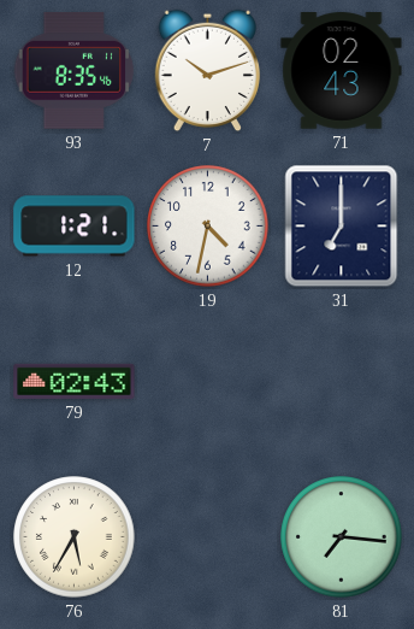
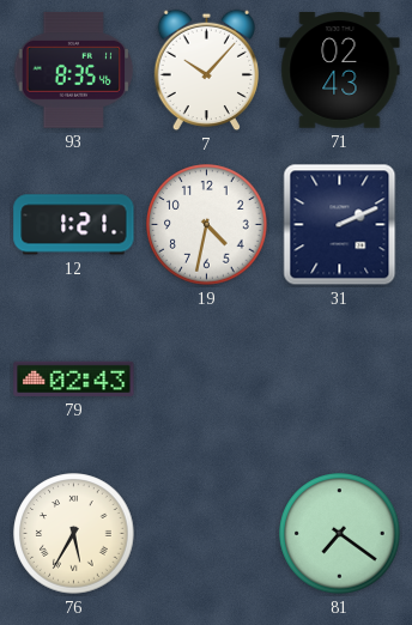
7: 10:12 -> 10:07
31: 7:00 -> 2:11
81: 7:16 -> 7:21
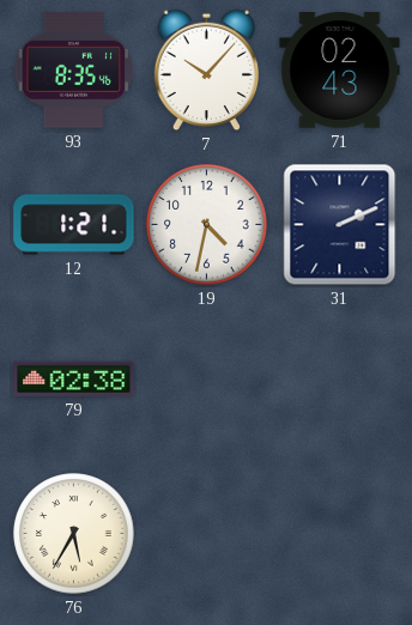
79: 02:43 -> 02:38
81: 7:21 -> none
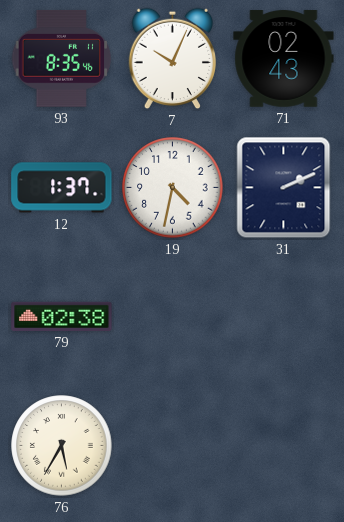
7: 10:07 -> 10:04
12: 1:21 -> 1:37
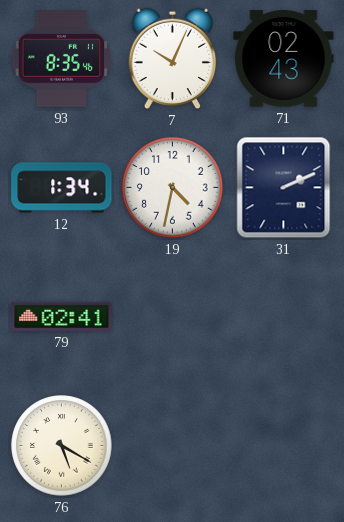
12: 1:37 -> 1:34
79: 02:38 -> 02:41
76: 5:35 -> 5:20
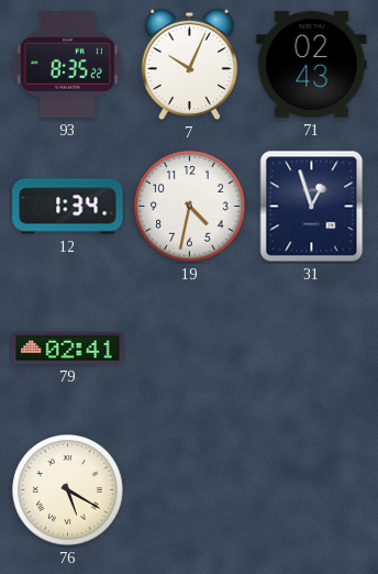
93: 8:35:46 -> 8:35:22
31: 2:11 -> 12:57
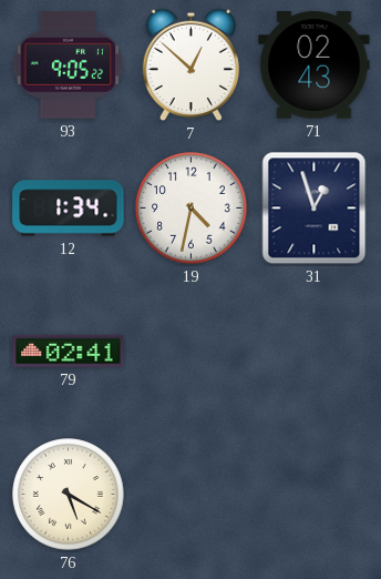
93: 8:35 -> 9:05
7: 10:04 -> 12:52
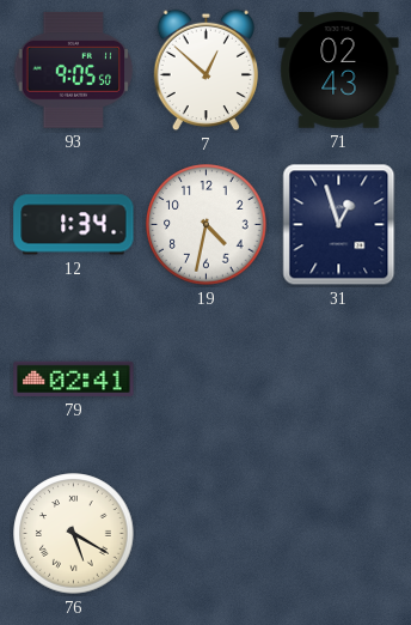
93: 9:05:22 -> 9:05:50
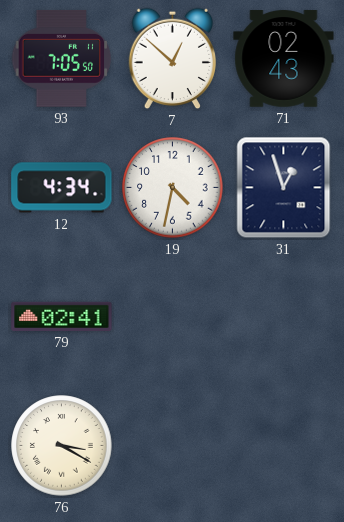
93: 9:05 -> 7:05
12: 1:34 -> 4:34
76: 5:20 -> 3:20
